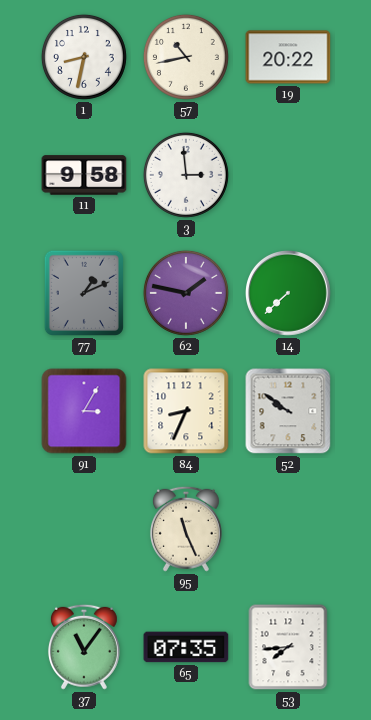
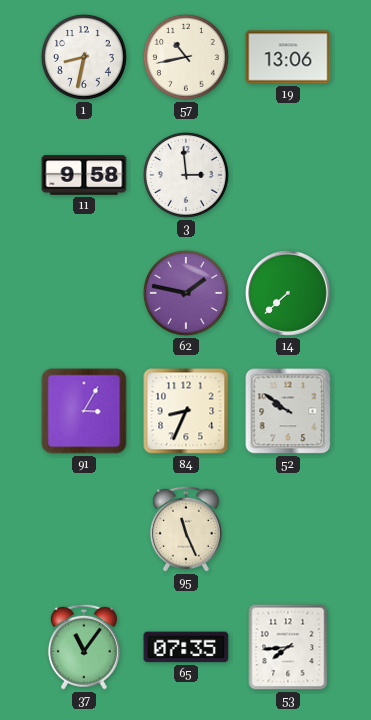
19: 20:22 -> 13:06
77: 1:11 -> none
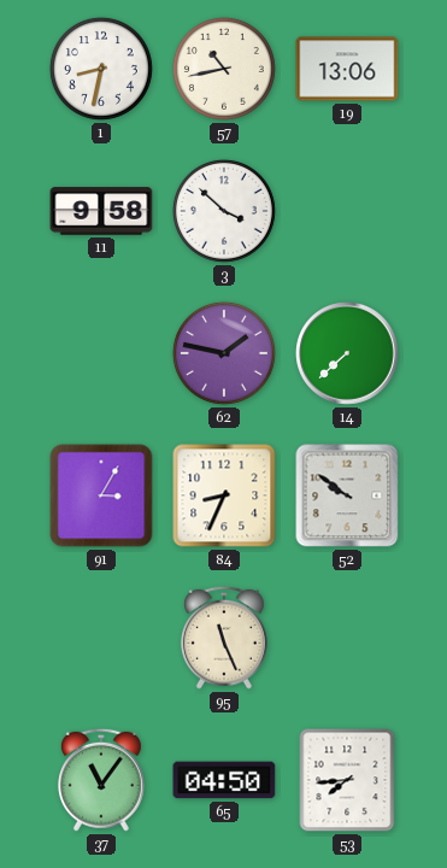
3: 2:59 -> 3:52
65: 07:35 -> 04:50
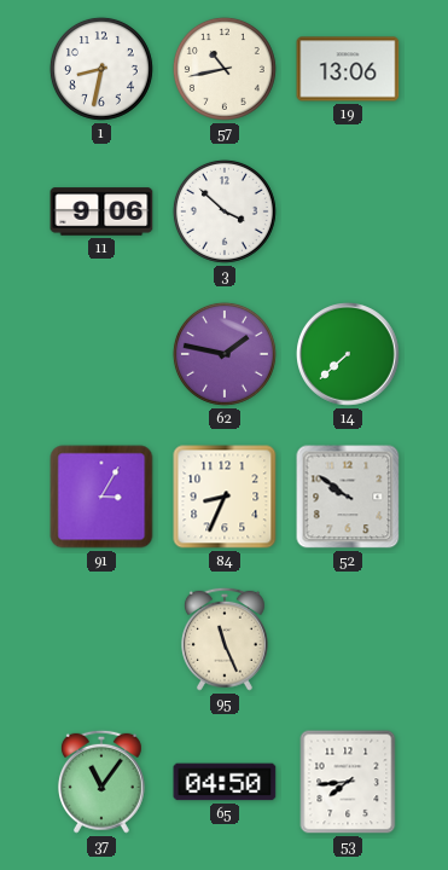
11: 9:58 -> 9:06
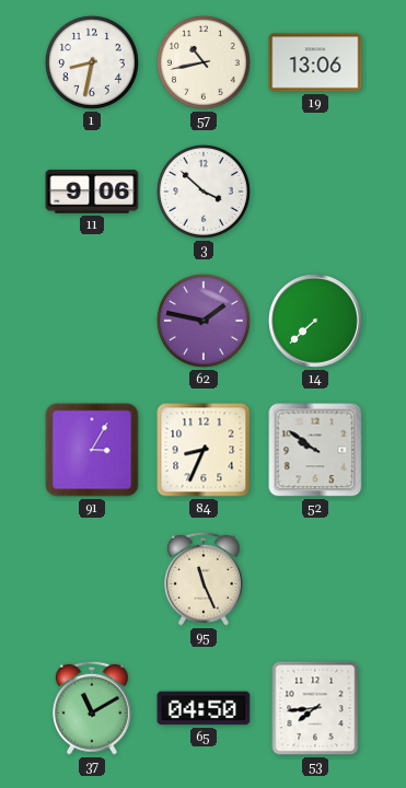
37: 11:06 -> 11:10
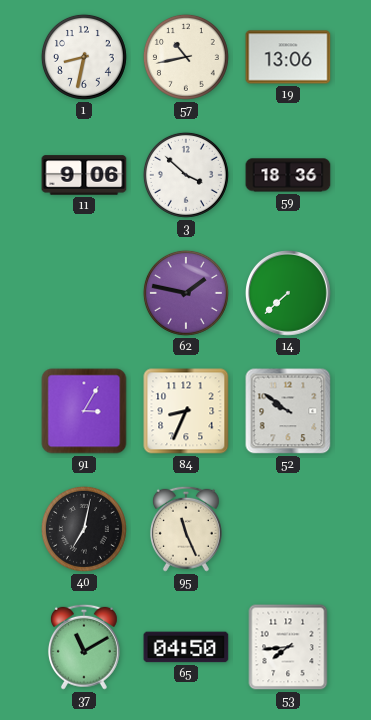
59: none -> 18:36
40: none -> 7:02
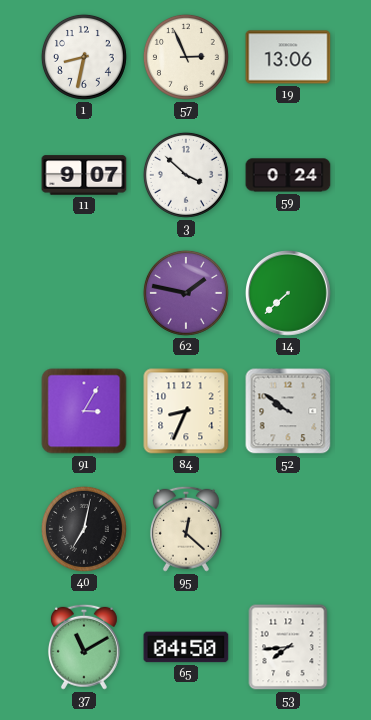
57: 10:43 -> 2:56
11: 9:06 -> 9:07
59: 18:36 -> 0:24
95: 11:26 -> 12:22
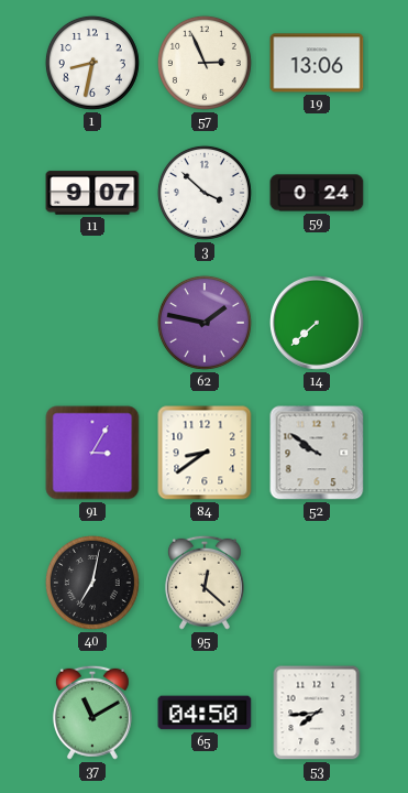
84: 8:34 -> 8:39
